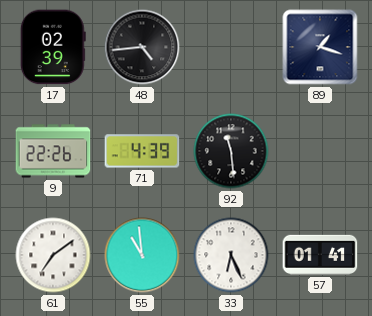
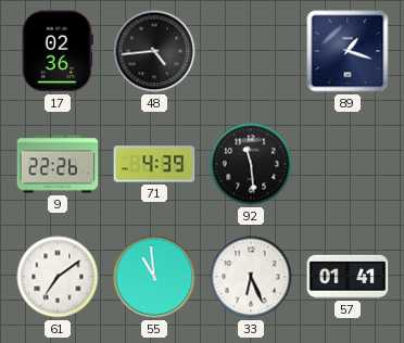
17: 02:39 -> 02:36
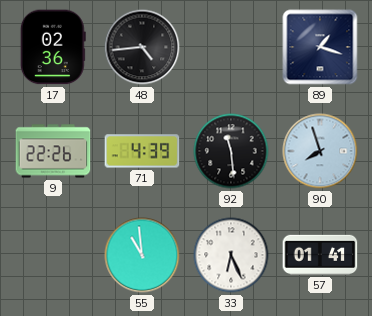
90: none -> 7:57
61: 7:09 -> none
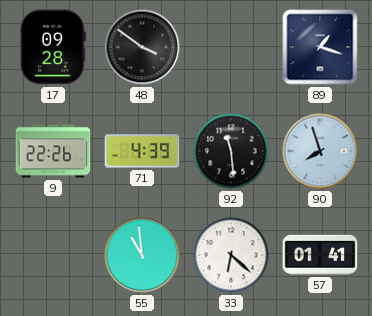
17: 02:36 -> 09:28
48: 4:44 -> 3:51
33: 6:26 -> 6:22
